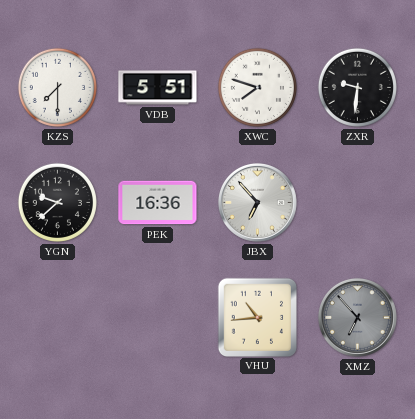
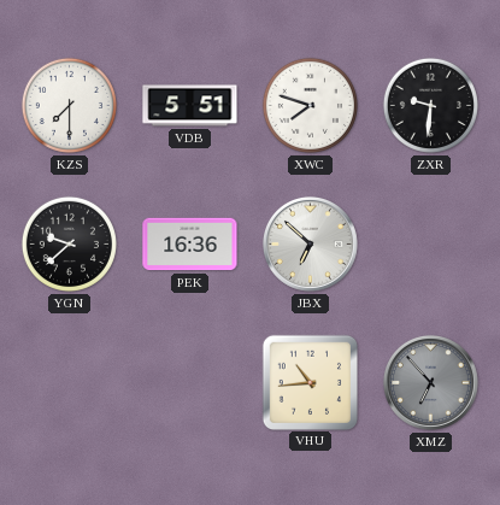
JBX: 6:53 -> 6:52
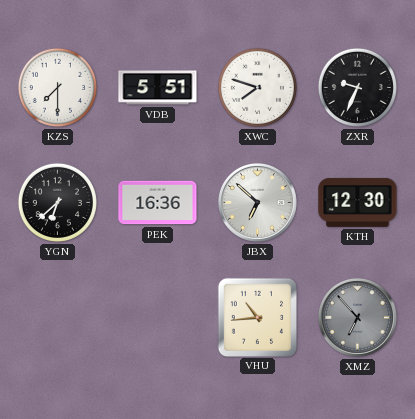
ZXR: 9:31 -> 9:34
YGN: 9:38 -> 6:38
KTH: none -> 12:30
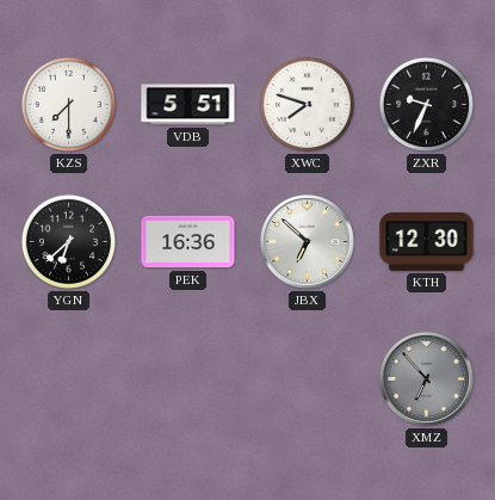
VHU: 10:44 -> none
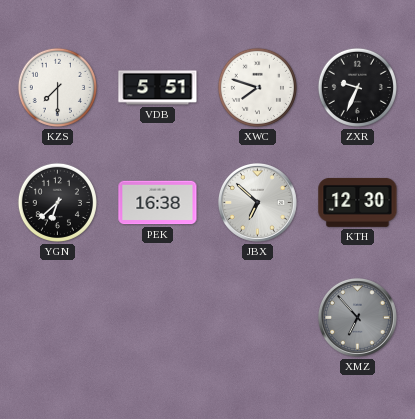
PEK: 16:36 -> 16:38
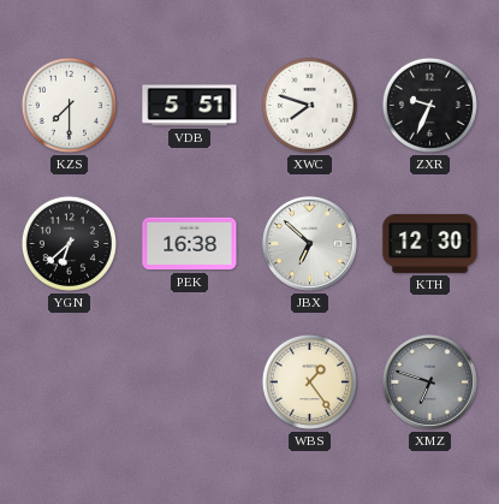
WBS: none -> 1:24
XMZ: 6:53 -> 6:48
